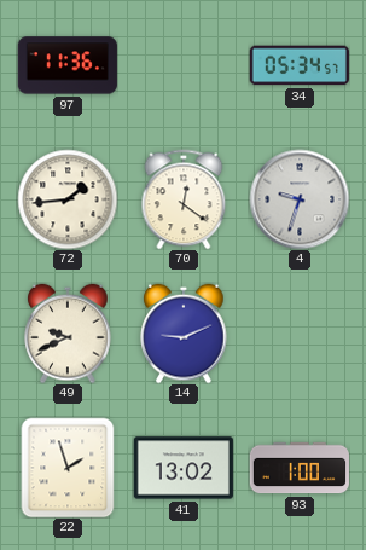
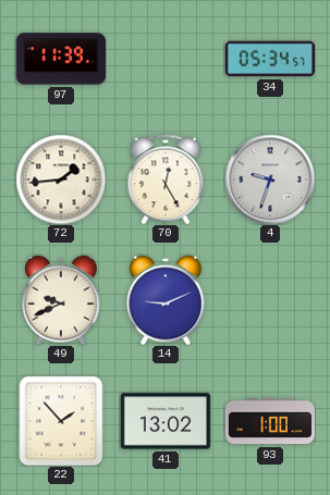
97: 11:36 -> 11:39
70: 12:21 -> 12:25
22: 1:57 -> 1:53
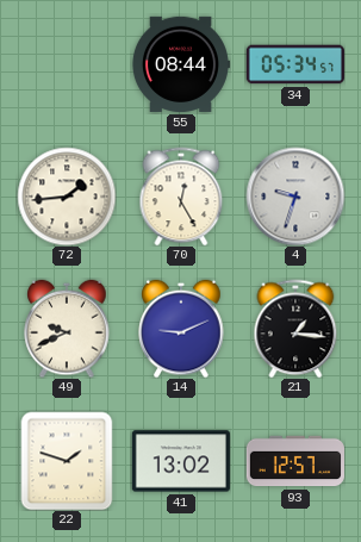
97: 11:39 -> none
55: none -> 08:44
21: none -> 1:16
22: 1:53 -> 1:48
93: 1:00 -> 12:57
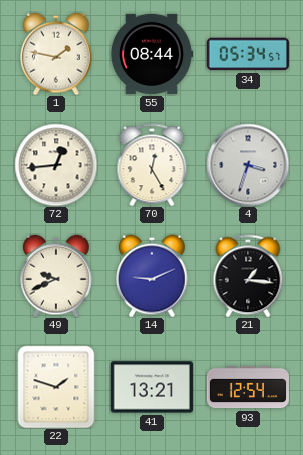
1: none -> 1:47
72: 1:44 -> 12:44
4: 9:33 -> 3:33
41: 13:02 -> 13:21
93: 12:57 -> 12:54
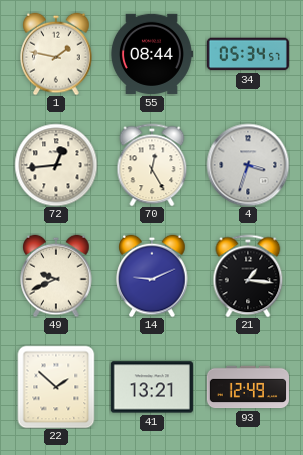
22: 1:48 -> 1:52
93: 12:54 -> 12:49
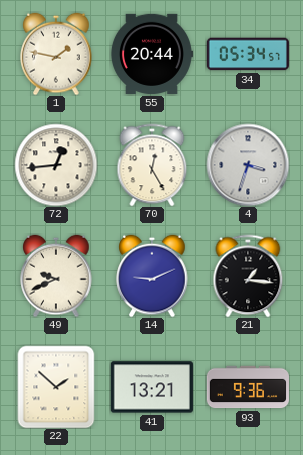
55: 08:44 -> 20:44
93: 12:49 -> 9:36
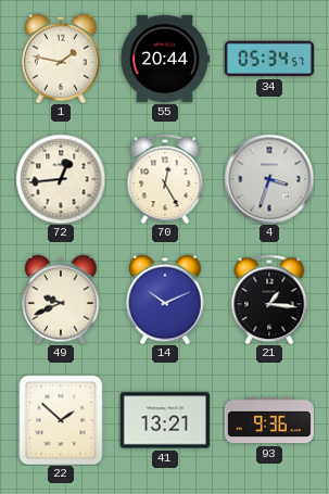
14: 9:11 -> 10:11
